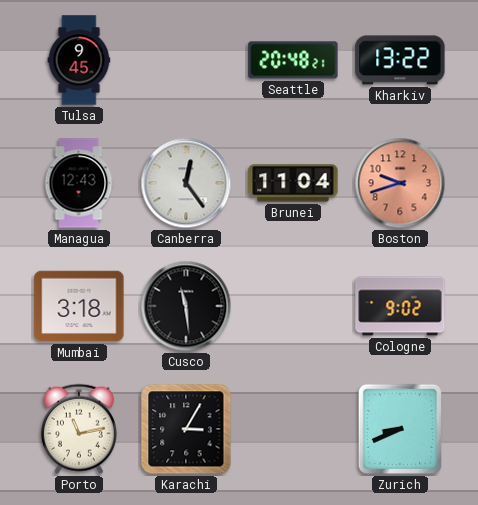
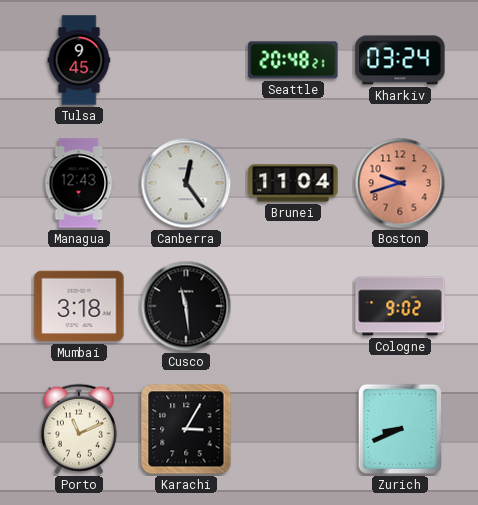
Kharkiv: 13:22 -> 03:24
Porto: 11:13 -> 11:11
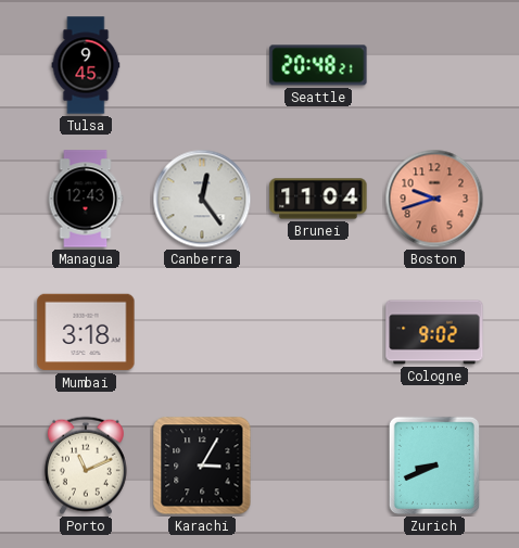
Kharkiv: 03:24 -> none
Cusco: 11:29 -> none
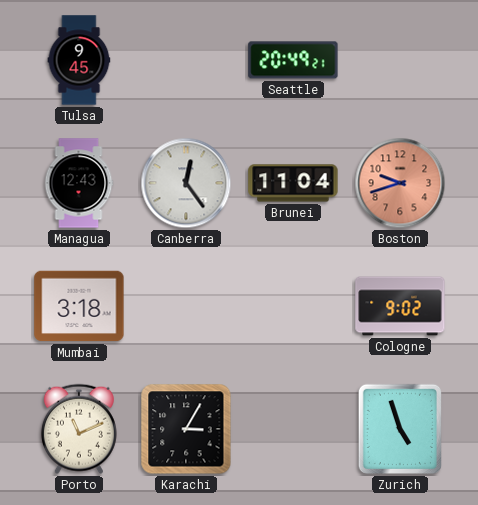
Seattle: 20:48 -> 20:49
Zurich: 8:41 -> 4:57
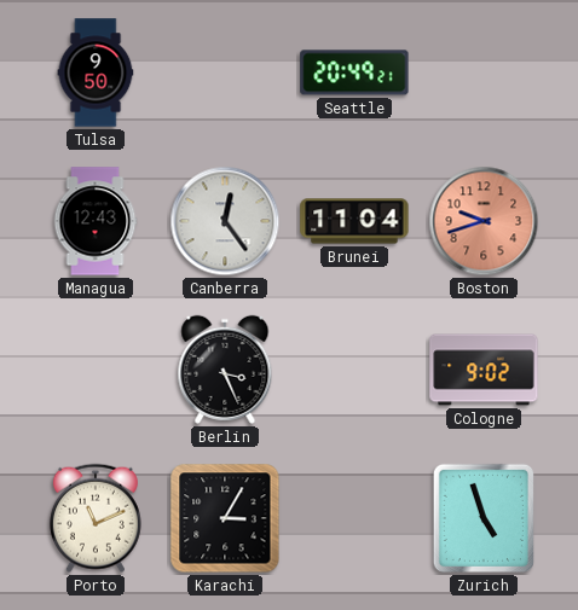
Tulsa: 9:45 -> 9:50
Mumbai: 3:18 -> none
Berlin: none -> 3:26
